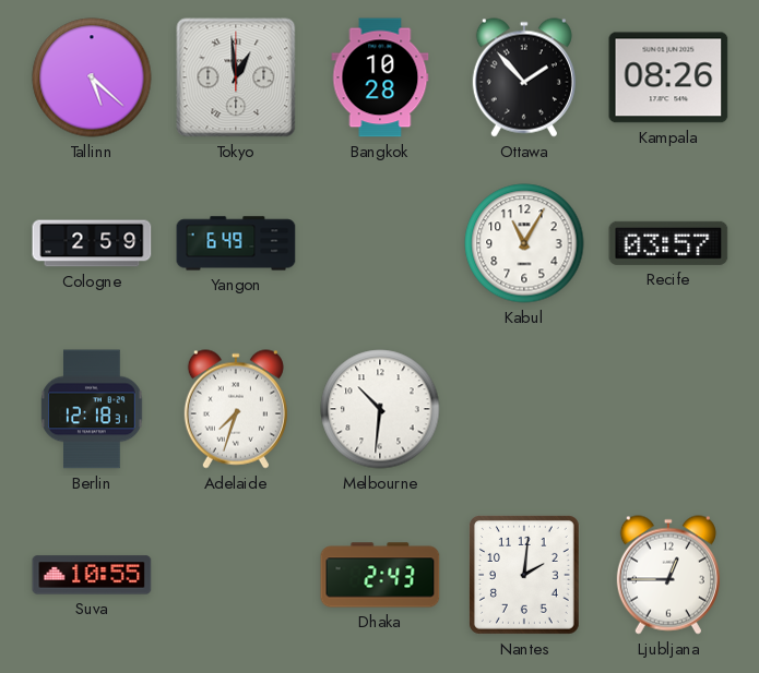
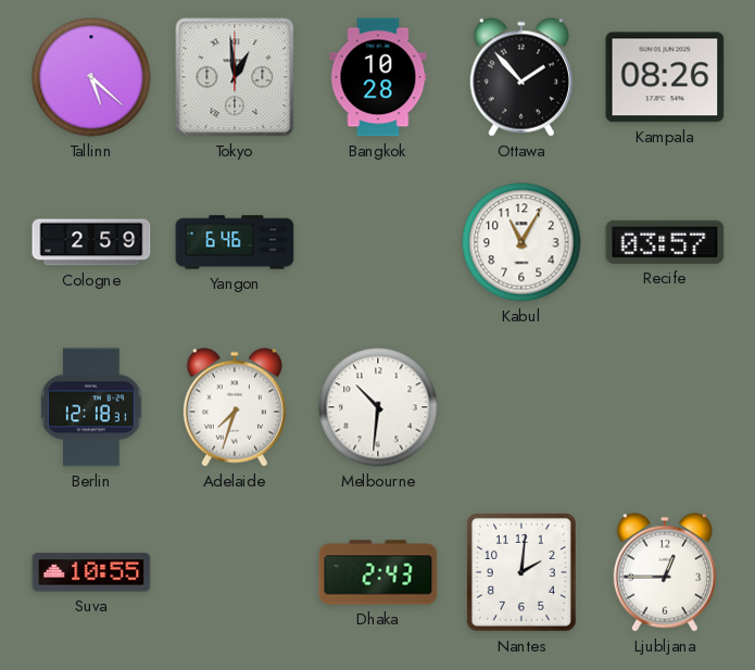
Yangon: 6:49 -> 6:46
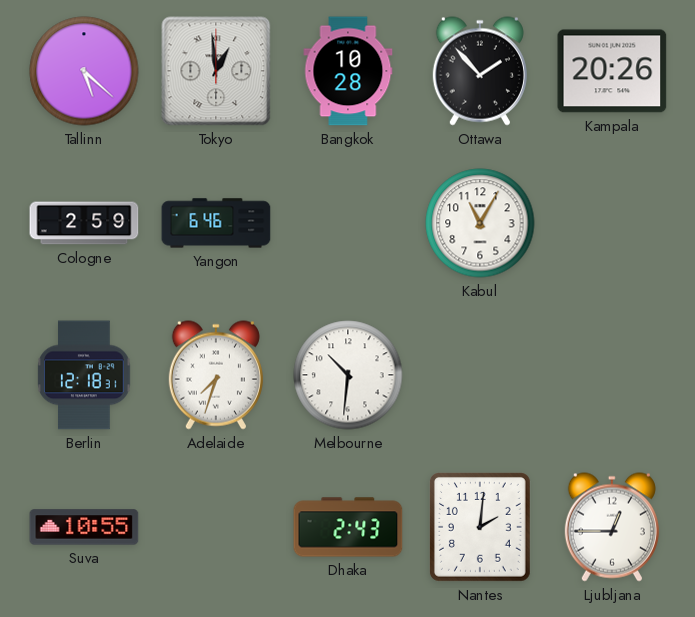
Kampala: 08:26 -> 20:26
Recife: 03:57 -> none
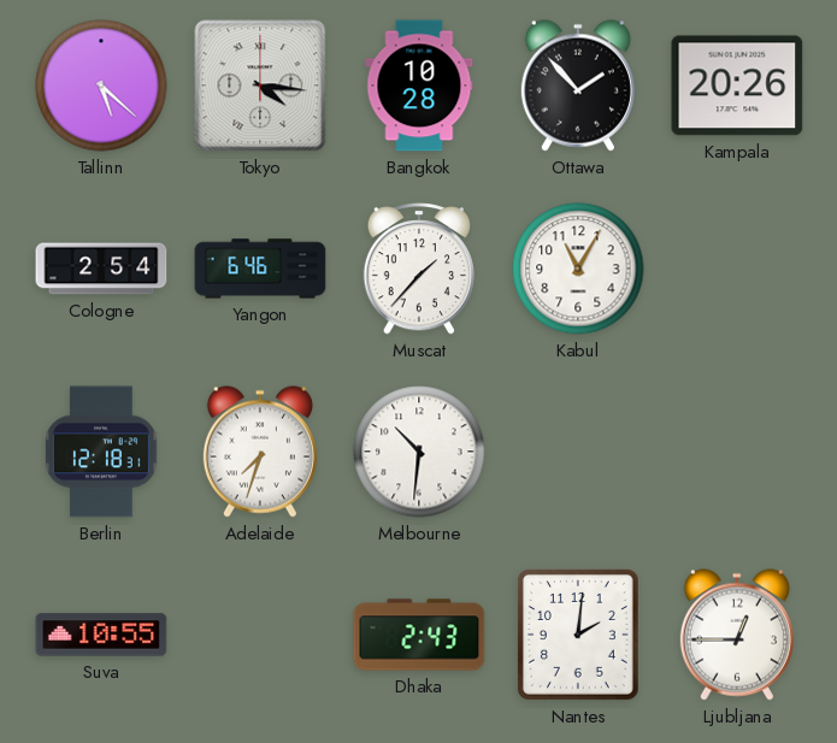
Tokyo: 12:59 -> 4:16
Cologne: 2:59 -> 2:54
Muscat: none -> 1:37
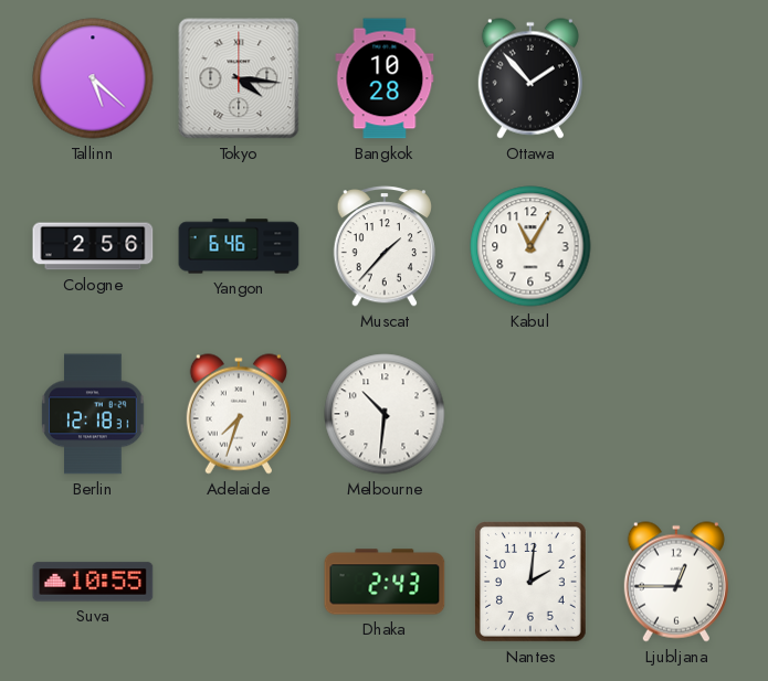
Kampala: 20:26 -> none
Cologne: 2:54 -> 2:56
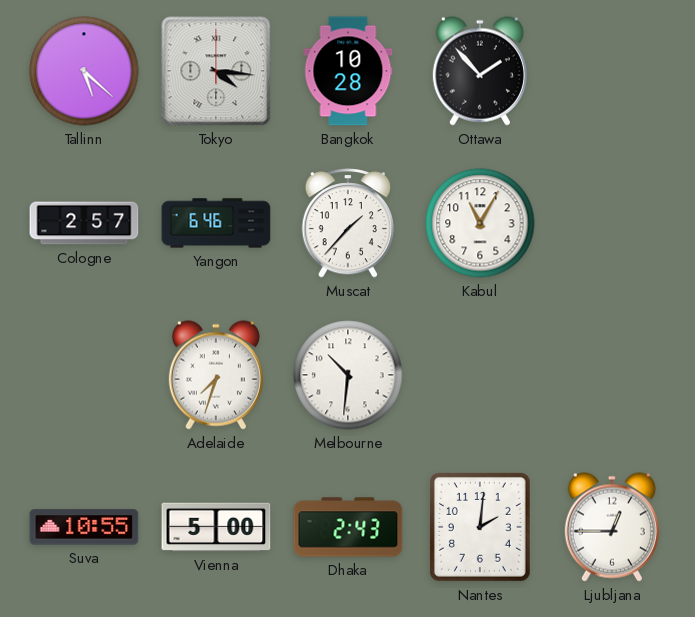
Cologne: 2:56 -> 2:57
Berlin: 12:18 -> none
Vienna: none -> 5:00
